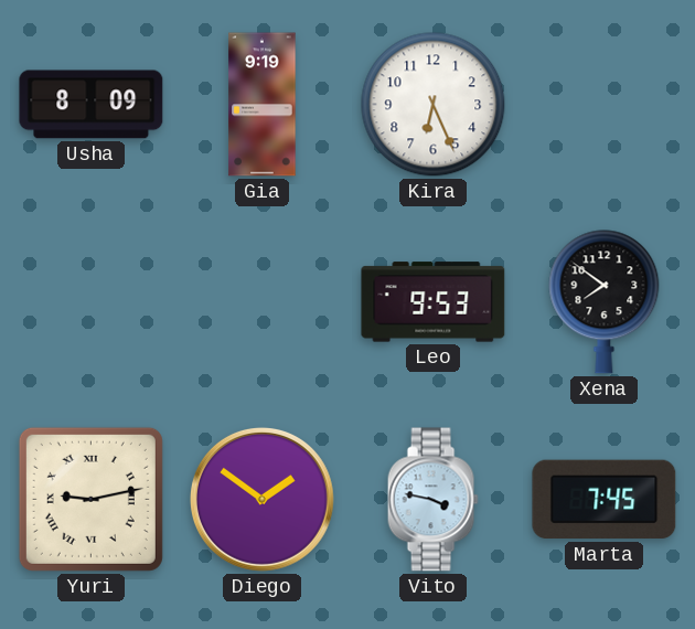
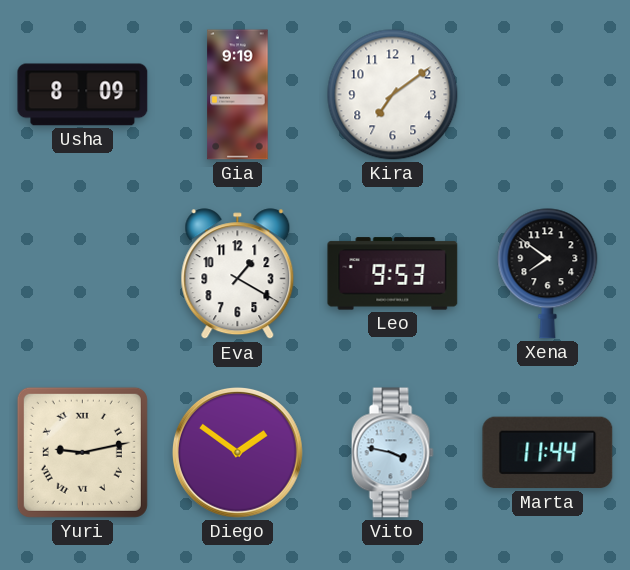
Kira: 6:26 -> 7:09
Eva: none -> 1:20
Marta: 7:45 -> 11:44
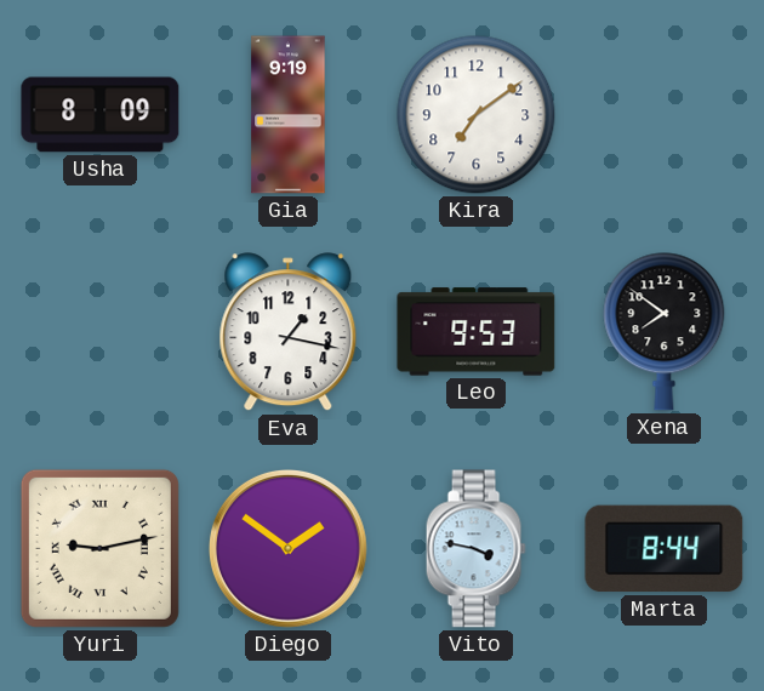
Eva: 1:20 -> 1:17
Marta: 11:44 -> 8:44
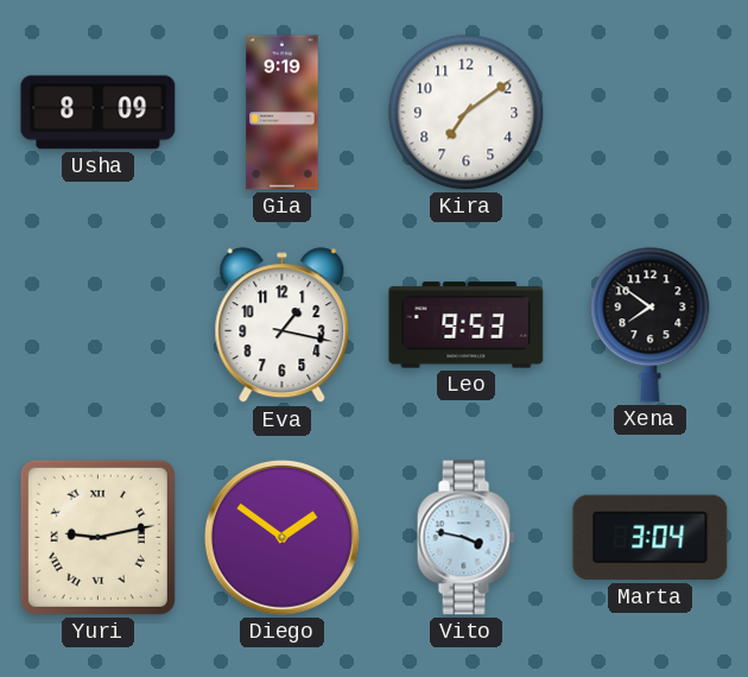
Marta: 8:44 -> 3:04
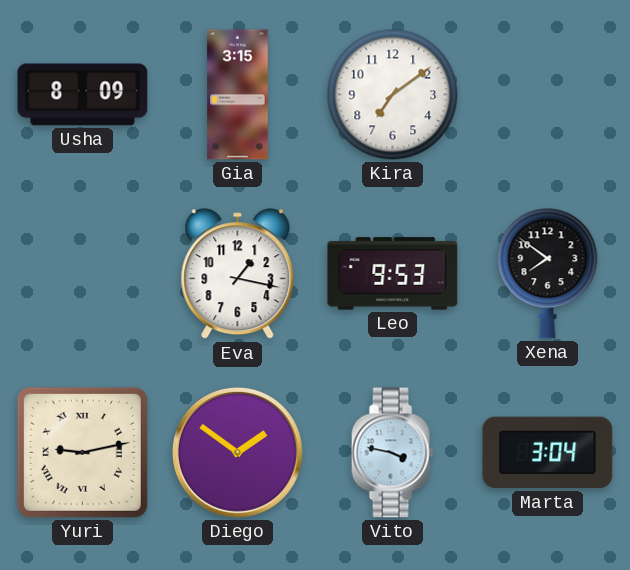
Gia: 9:19 -> 3:15
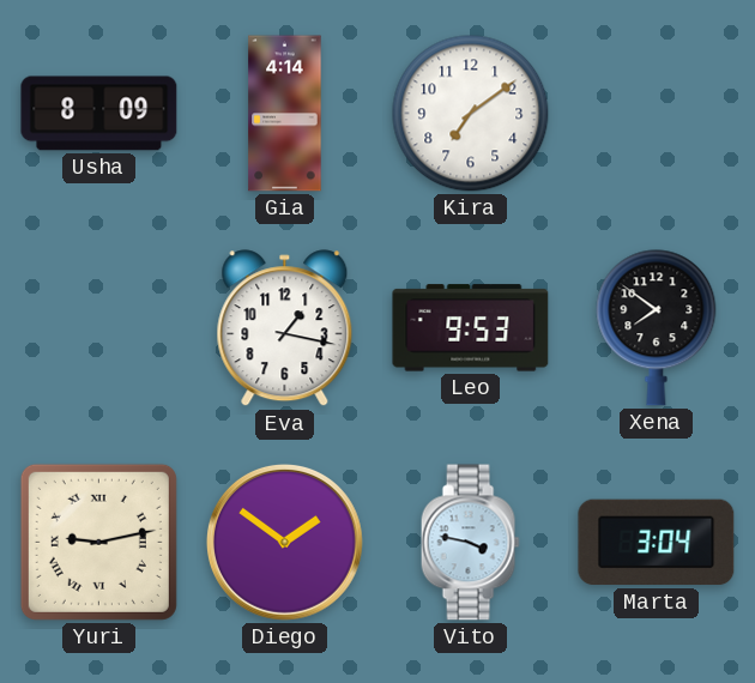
Gia: 3:15 -> 4:14
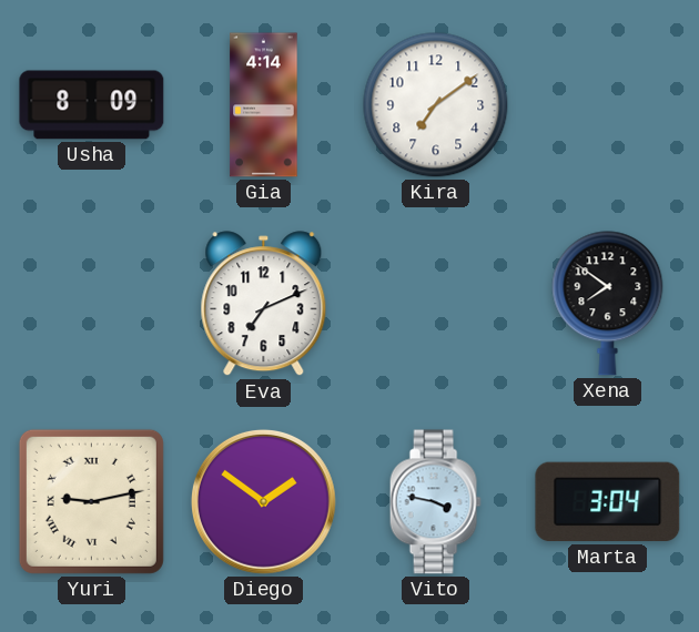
Eva: 1:17 -> 7:11
Leo: 9:53 -> none
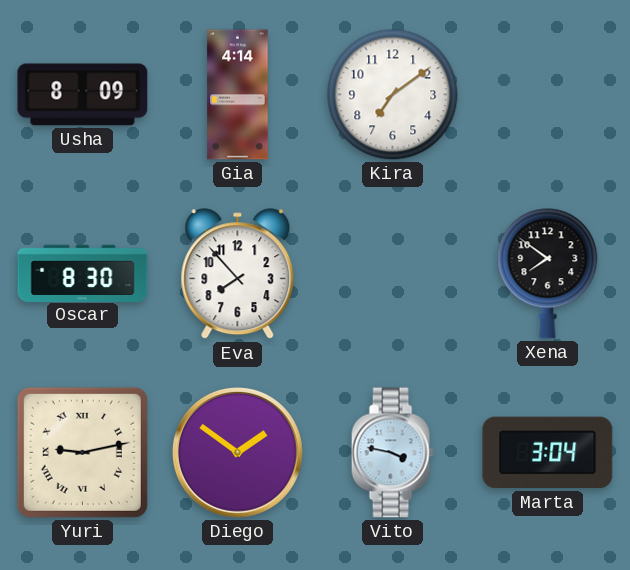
Oscar: none -> 8:30
Eva: 7:11 -> 7:53
